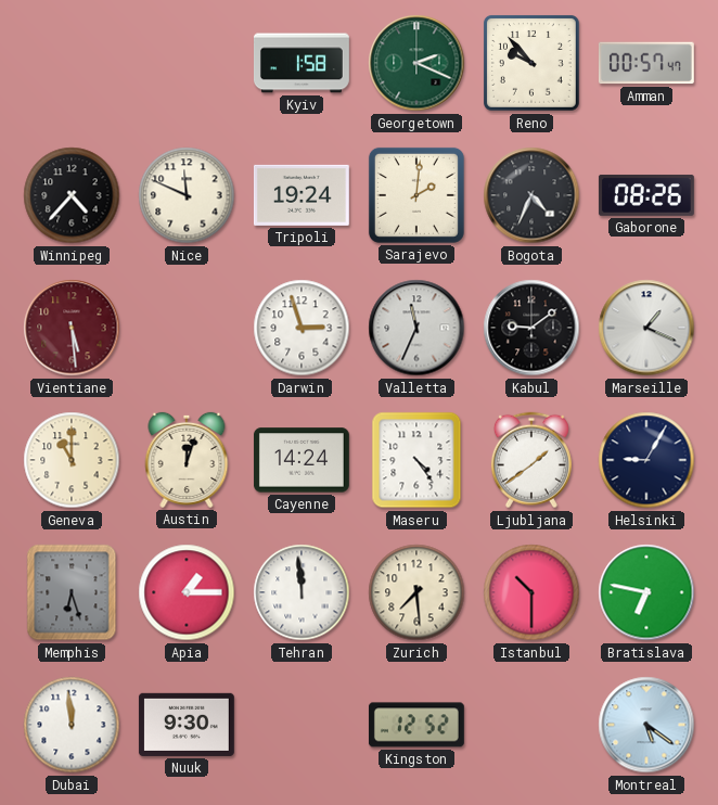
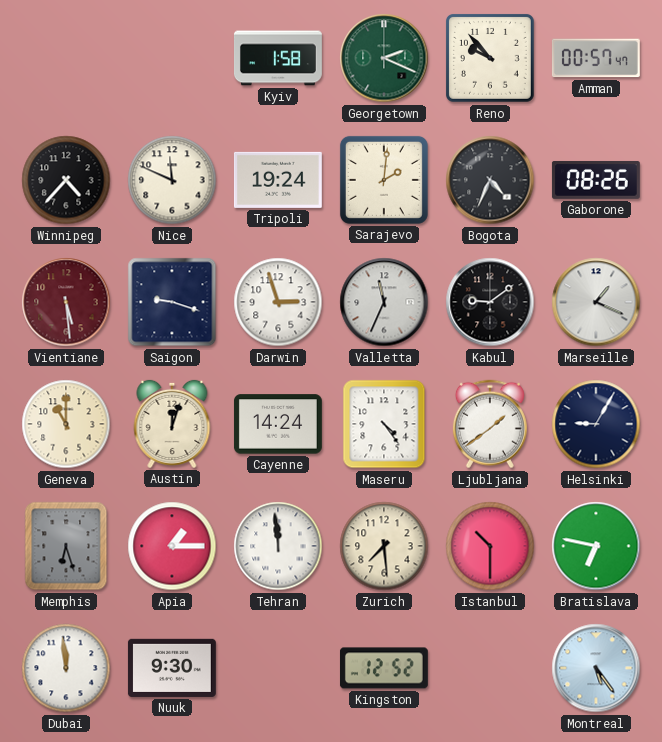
Saigon: none -> 9:18
Montreal: 5:21 -> 5:24
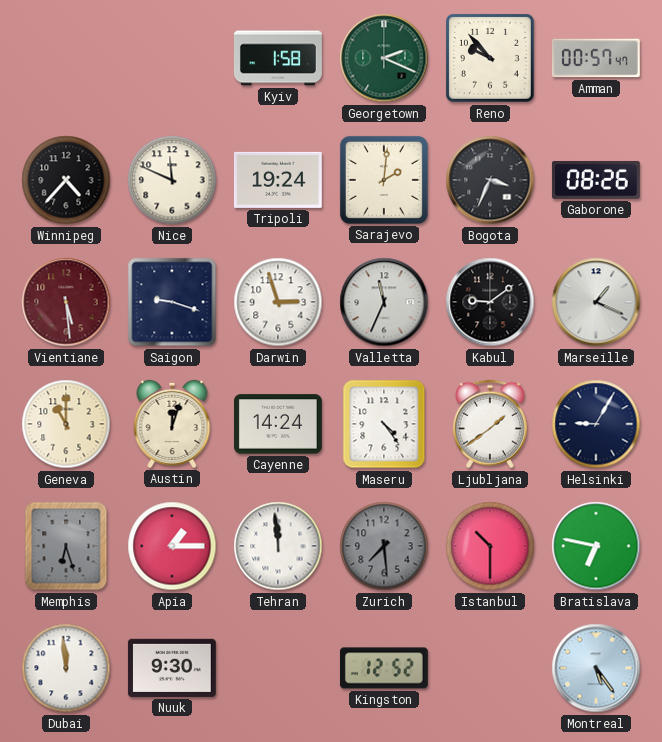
Bogota: 4:34 -> 3:34
Zurich dial: cream -> grey
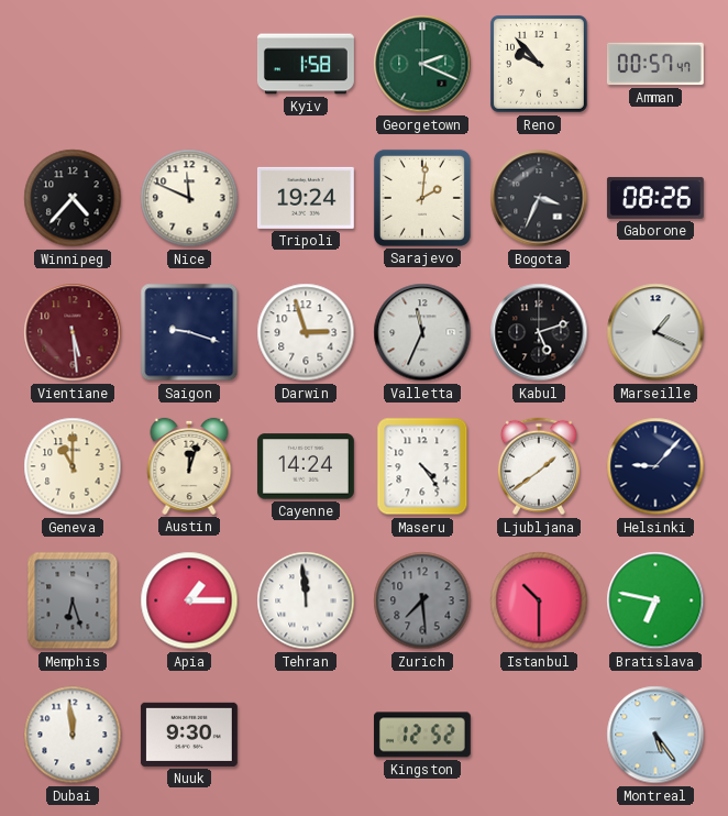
Kabul: 9:09 -> 5:12
Helsinki: 9:05 -> 9:07
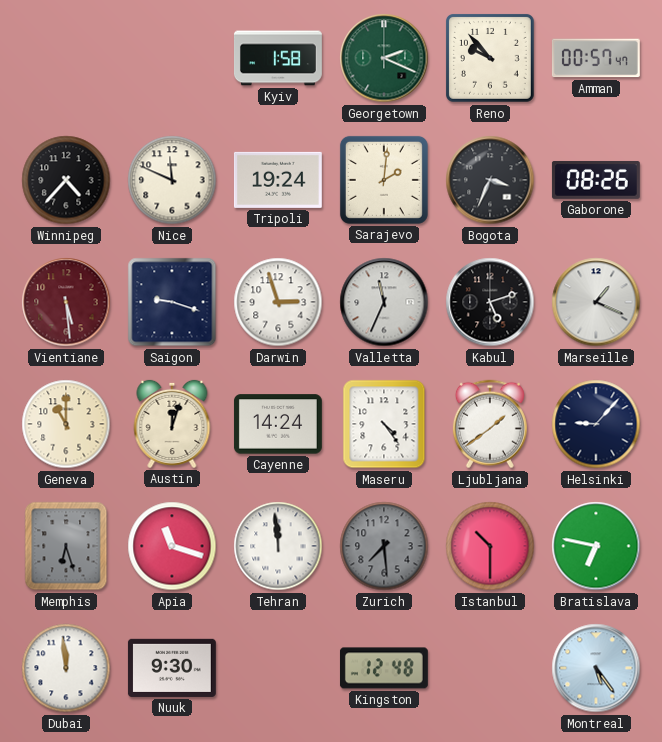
Apia: 1:15 -> 11:18
Kingston: 12:52 -> 12:48
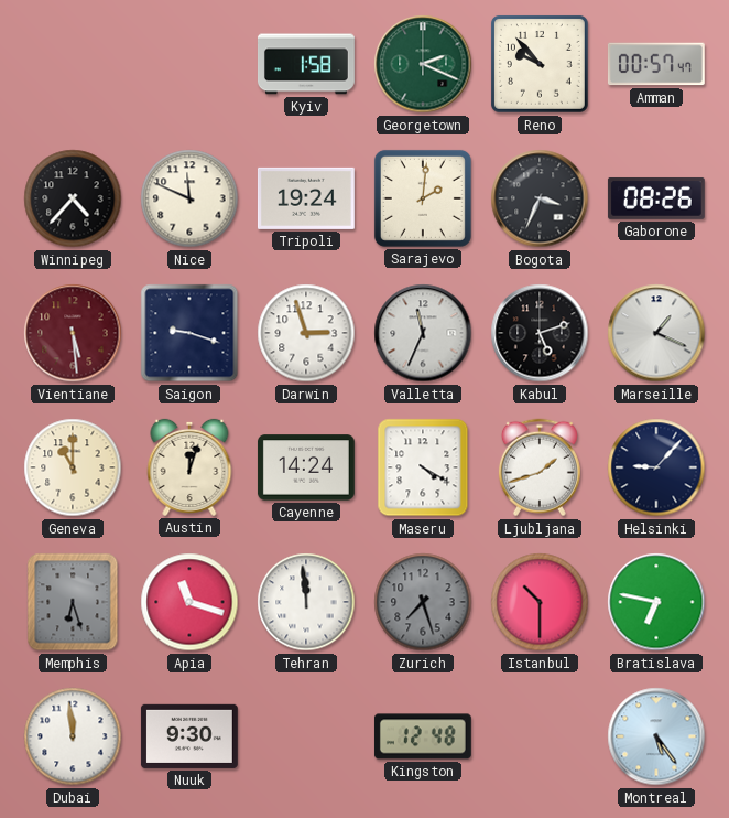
Maseru: 4:24 -> 4:20
Ljubljana: 1:39 -> 1:42
Zurich: 7:29 -> 7:27
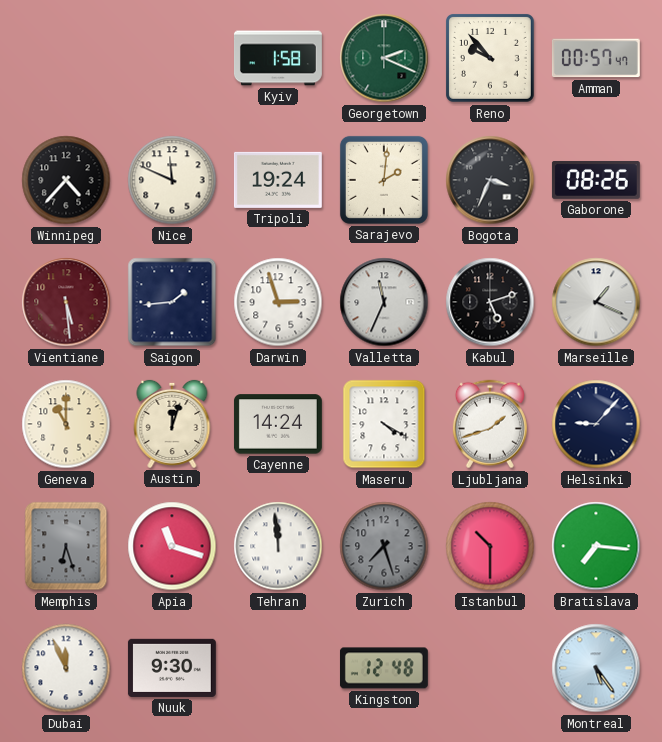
Saigon: 9:18 -> 1:44
Bratislava: 6:47 -> 7:16
Dubai: 11:59 -> 11:56
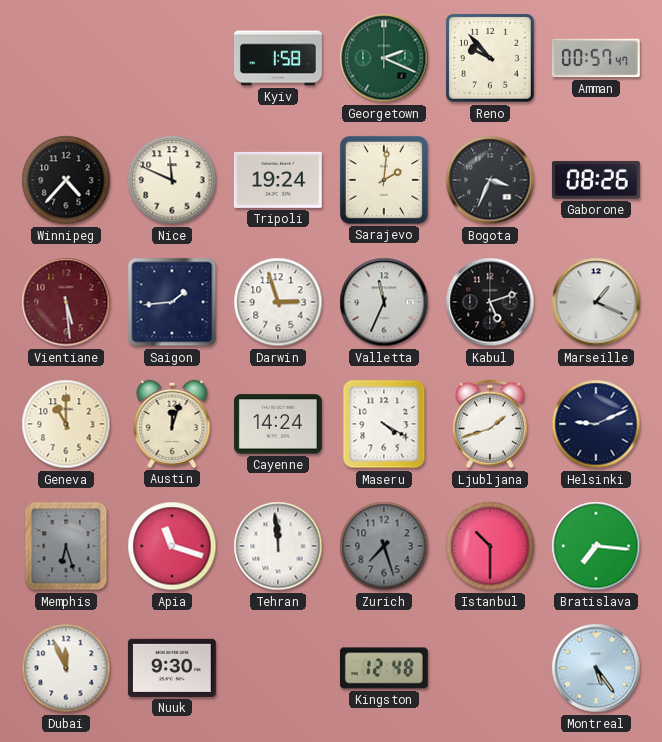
Helsinki: 9:07 -> 9:11
